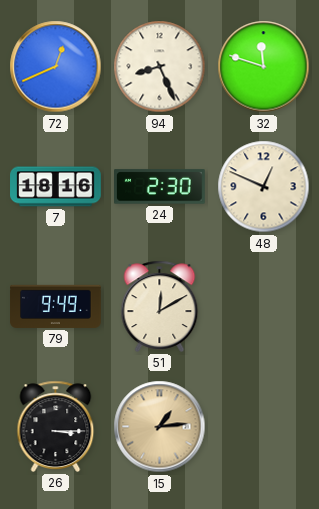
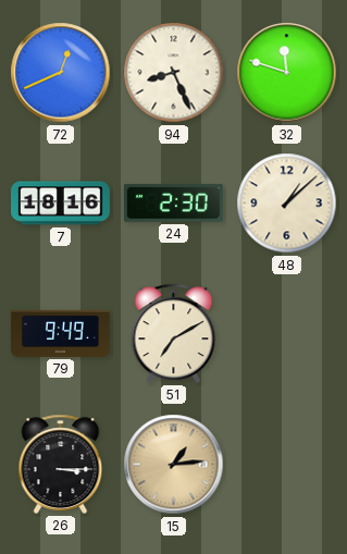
48: 12:49 -> 1:08
51: 12:10 -> 7:10
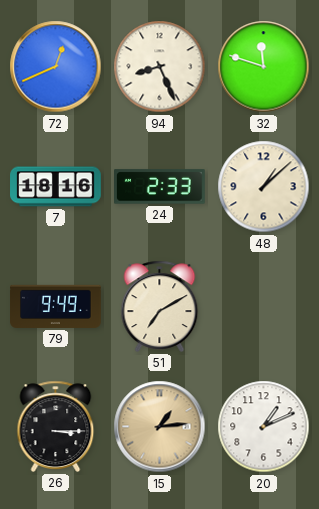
24: 2:30 -> 2:33
20: none -> 1:11
